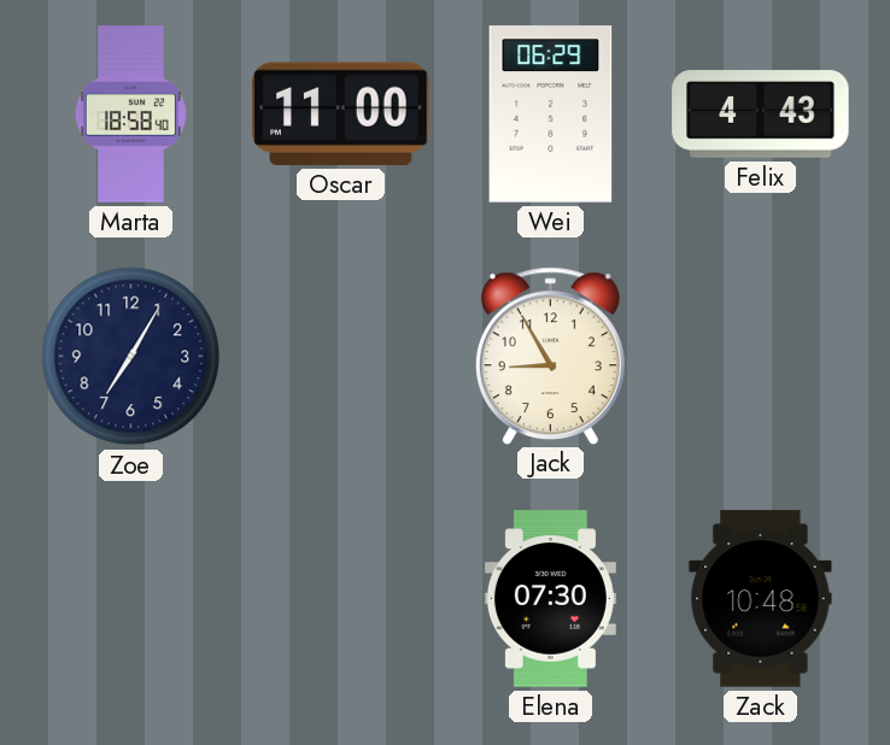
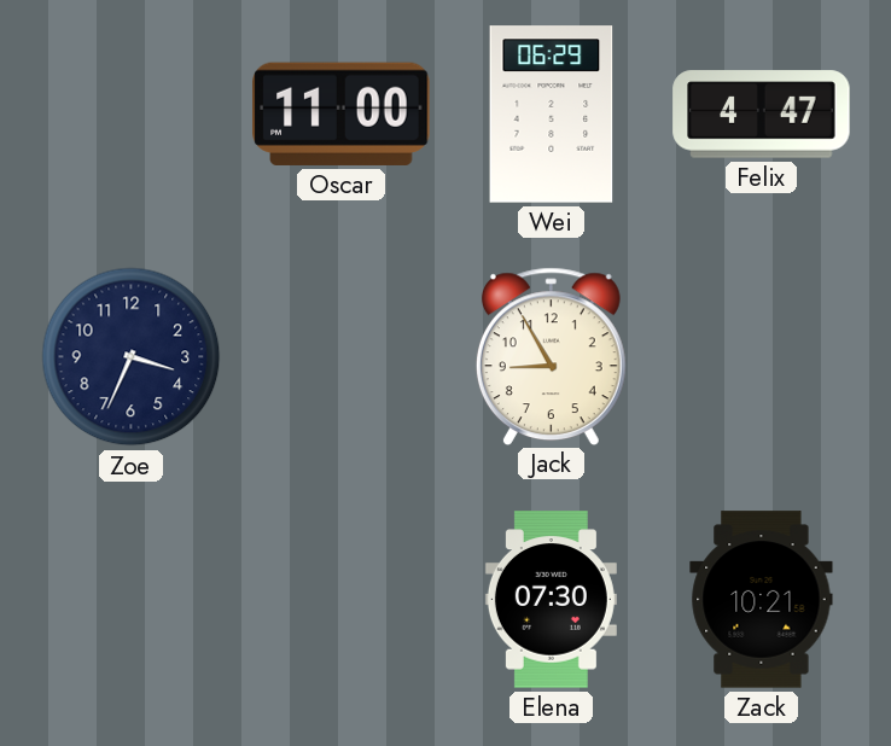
Marta: 18:58 -> none
Felix: 4:43 -> 4:47
Zoe: 7:05 -> 3:34
Zack: 10:48 -> 10:21
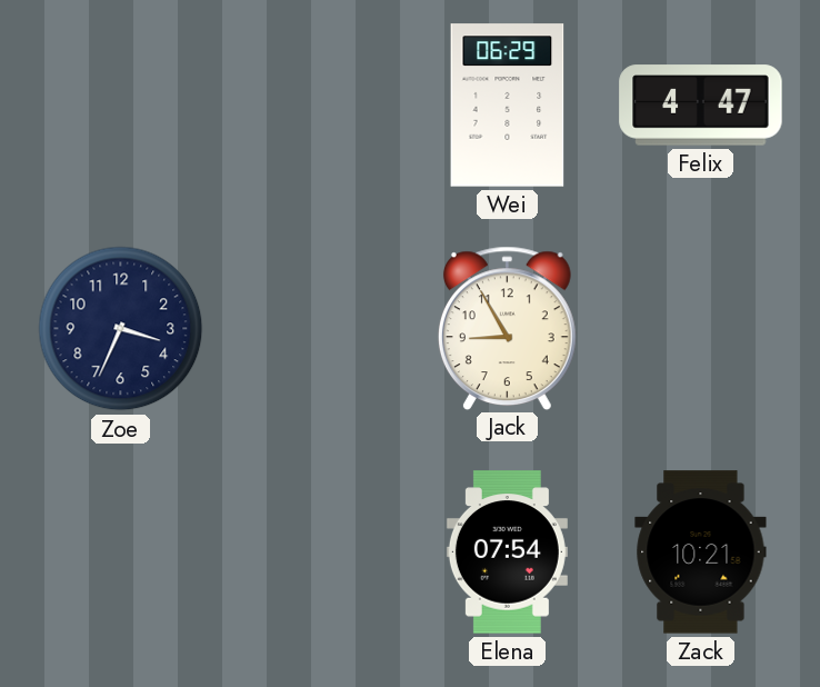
Oscar: 11:00 -> none
Elena: 07:30 -> 07:54
